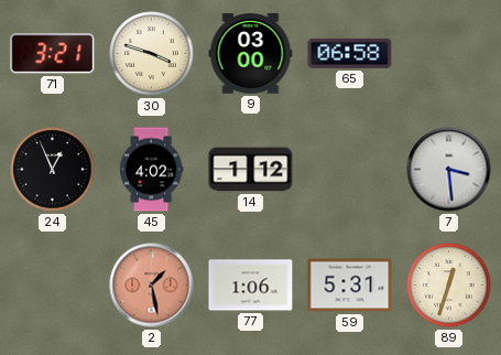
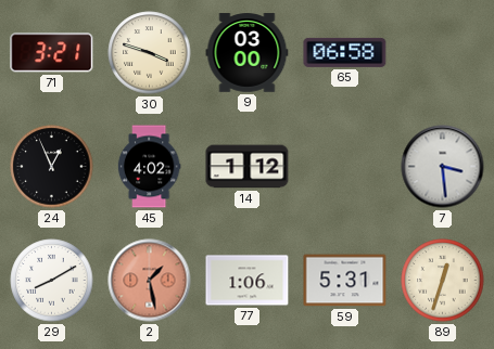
29: none -> 8:10
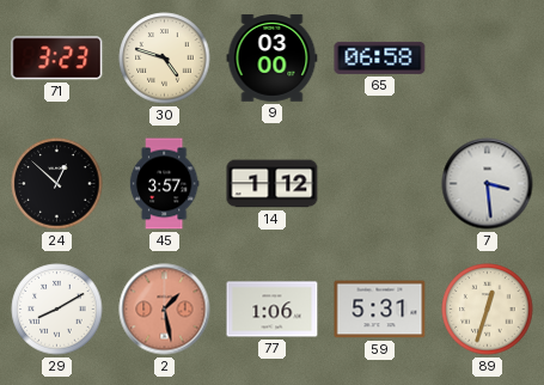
71: 3:21 -> 3:23
30: 3:48 -> 4:48
24: 12:56 -> 12:52
45: 4:02 -> 3:57
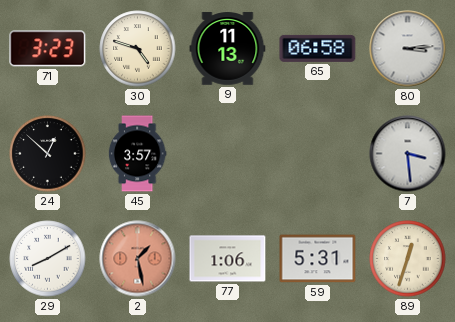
9: 03:00 -> 11:13
80: none -> 3:14
14: 1:12 -> none
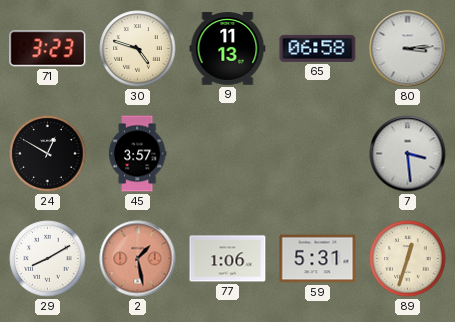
24: 12:52 -> 12:50
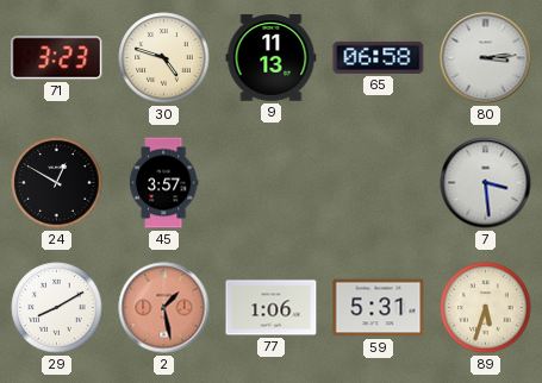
89: 12:33 -> 5:33
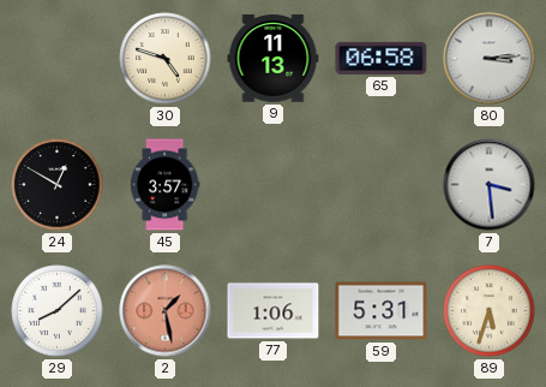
71: 3:23 -> none
29: 8:10 -> 8:08
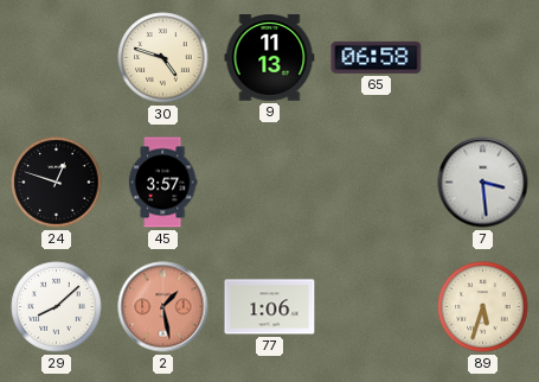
80: 3:14 -> none
24: 12:50 -> 12:48
59: 5:31 -> none
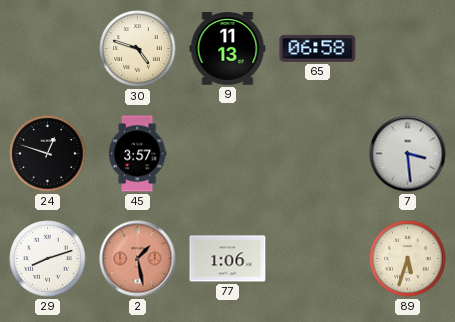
29: 8:08 -> 8:12
